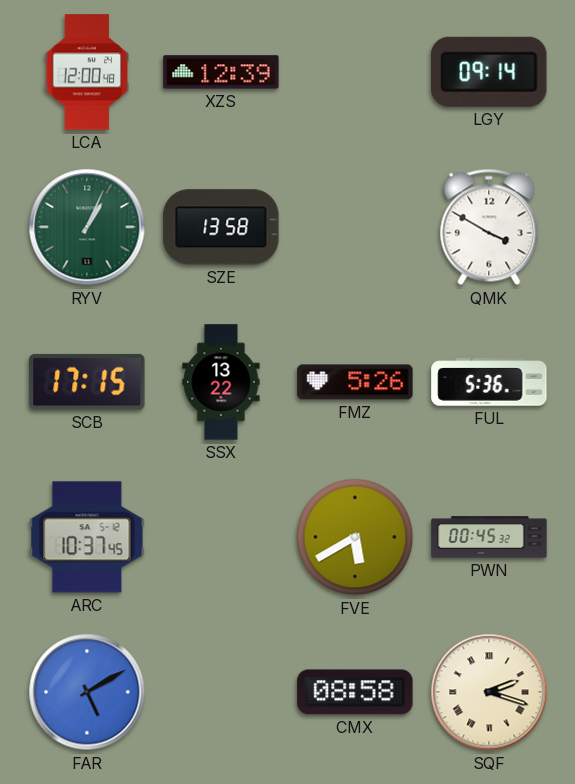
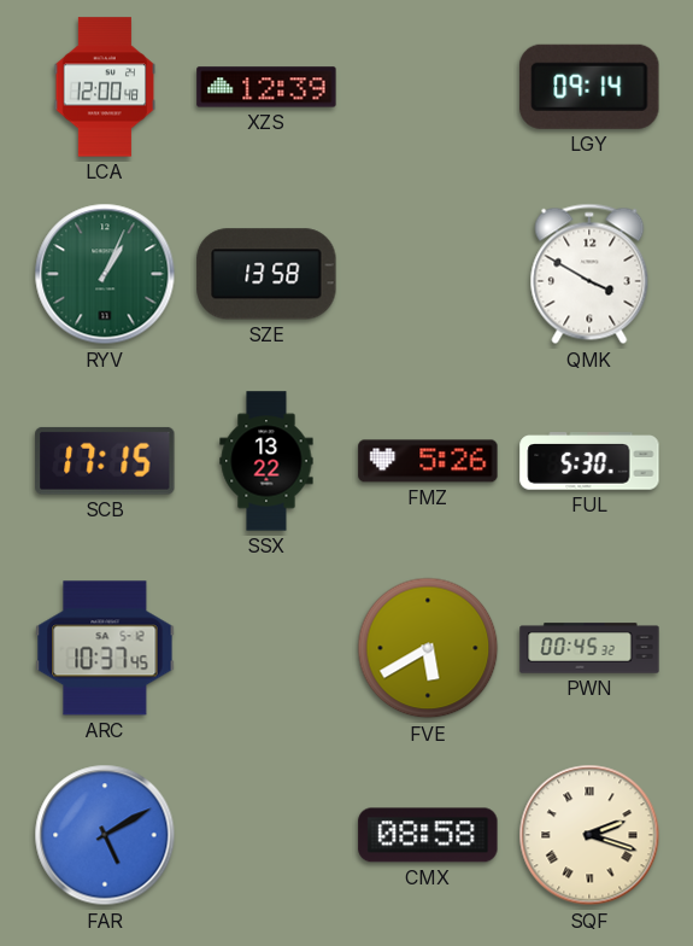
FUL: 5:36 -> 5:30
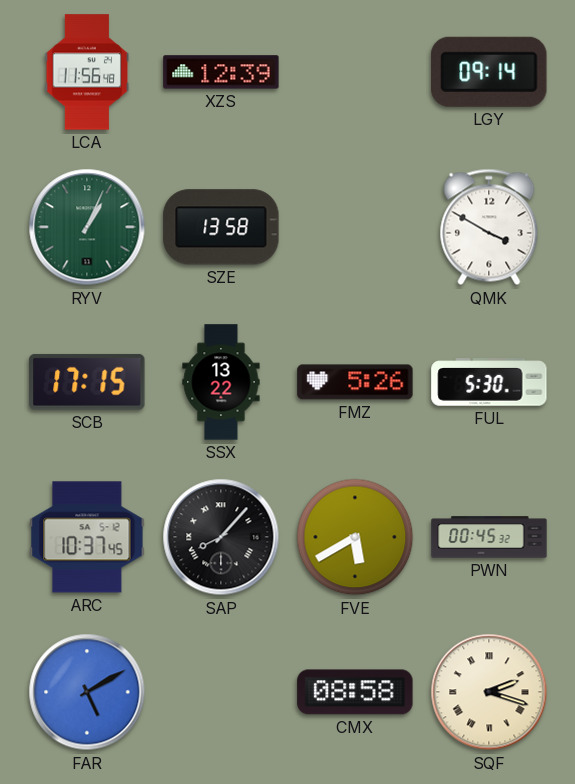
LCA: 12:00 -> 11:56
SAP: none -> 8:07
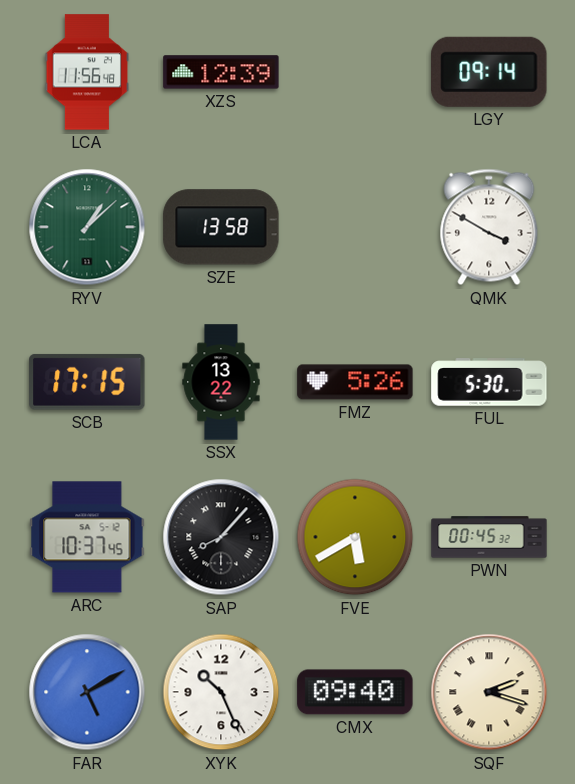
RYV: 1:04 -> 1:08
XYK: none -> 10:26
CMX: 08:58 -> 09:40
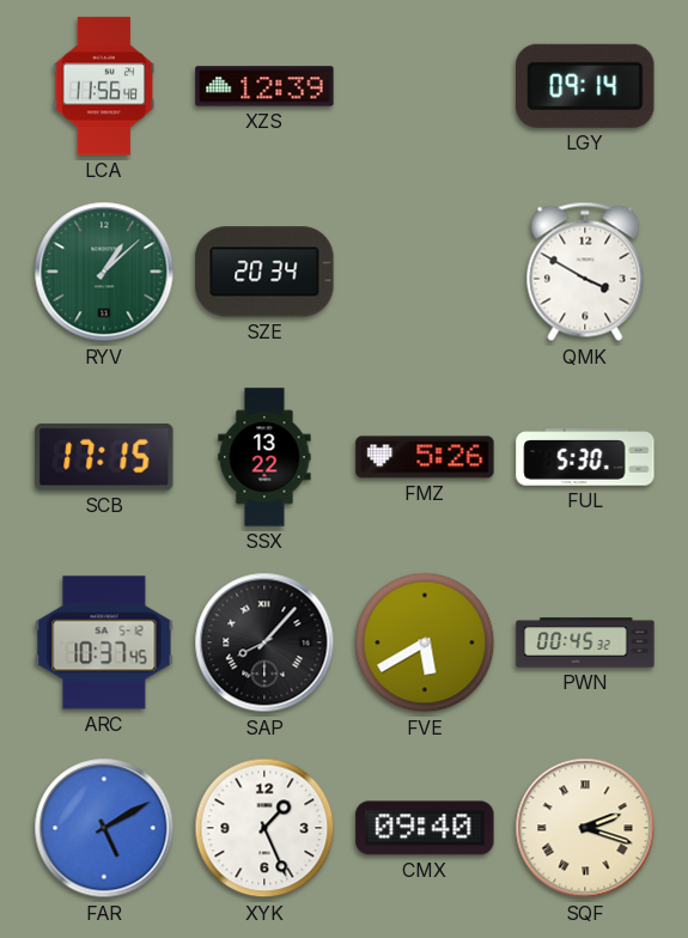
SZE: 13:58 -> 20:34
XYK: 10:26 -> 1:26
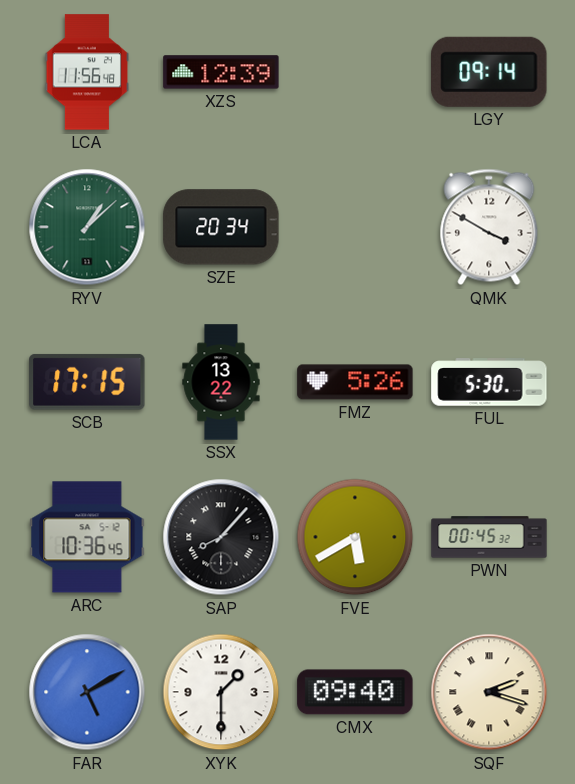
ARC: 10:37 -> 10:36
XYK: 1:26 -> 1:30
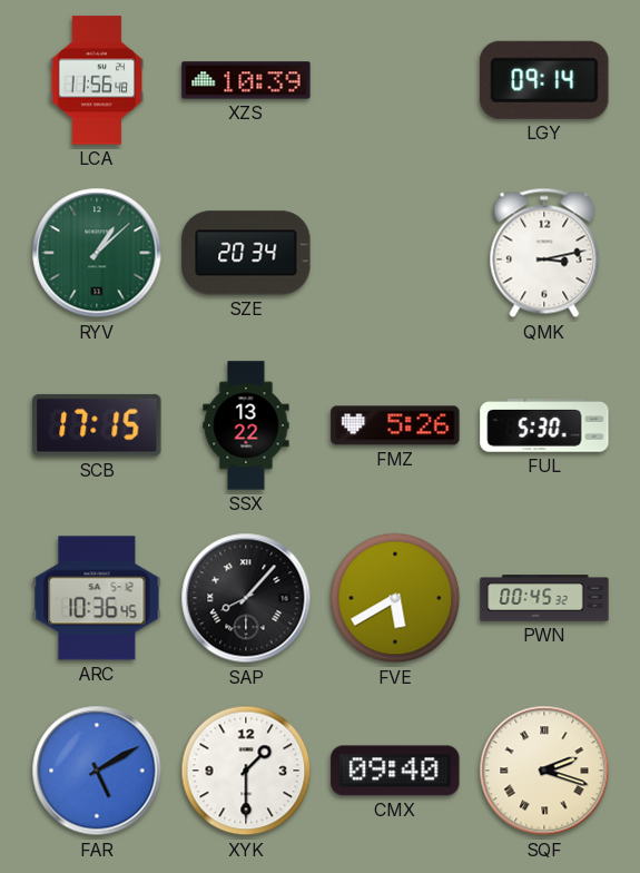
XZS: 12:39 -> 10:39
QMK: 3:50 -> 3:13
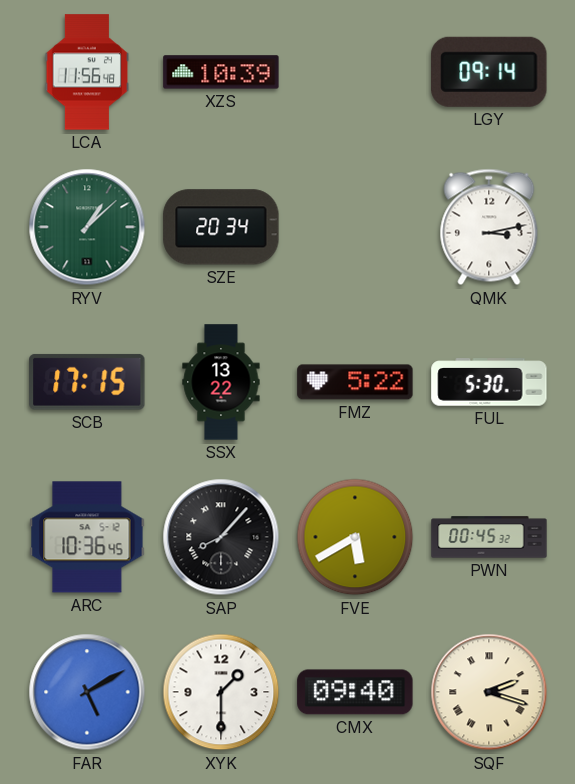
FMZ: 5:26 -> 5:22
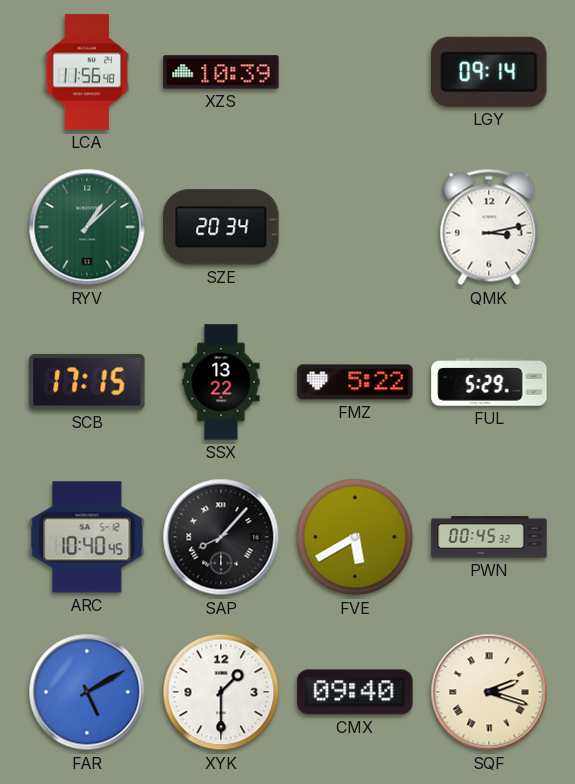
FUL: 5:30 -> 5:29
ARC: 10:36 -> 10:40
